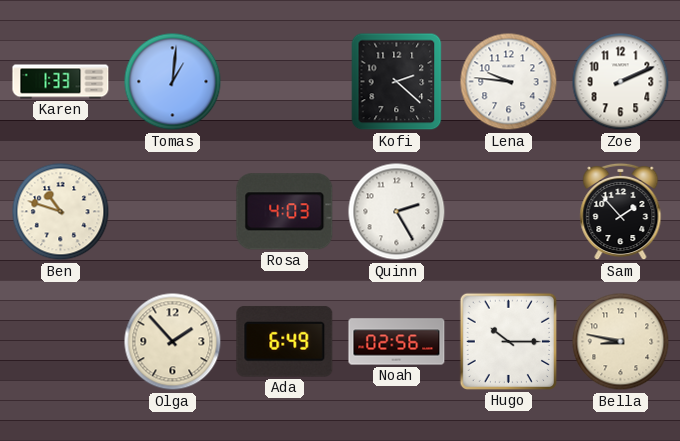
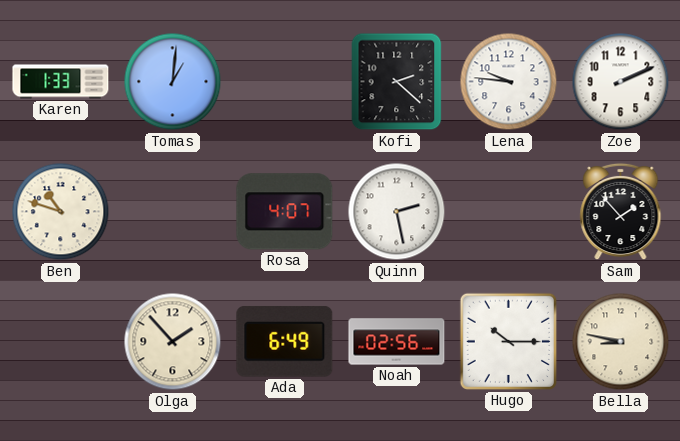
Rosa: 4:03 -> 4:07
Quinn: 2:25 -> 2:28
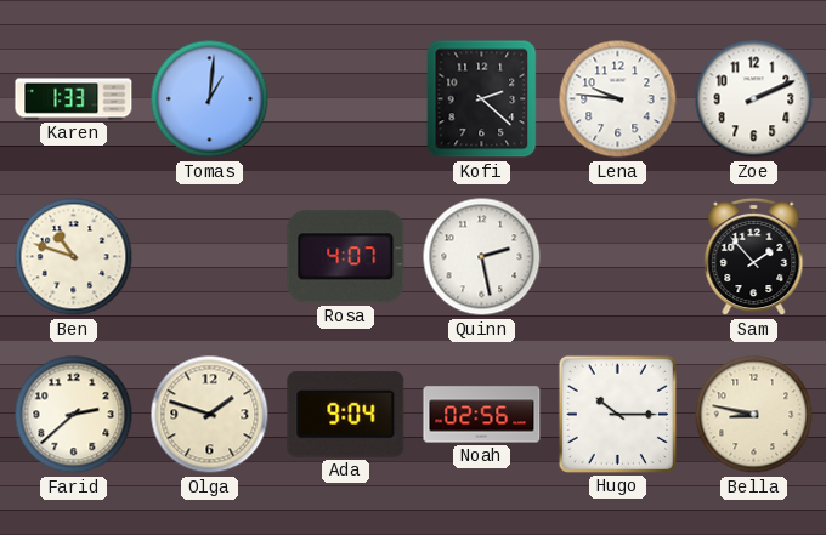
Farid: none -> 2:38
Olga: 1:53 -> 1:48
Ada: 6:49 -> 9:04
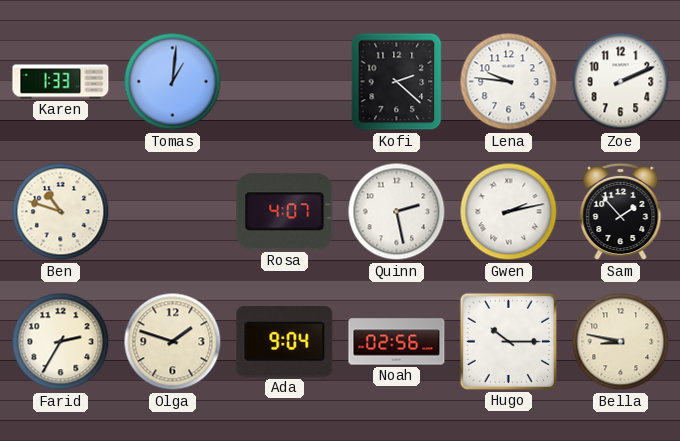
Gwen: none -> 2:13
Farid: 2:38 -> 2:35
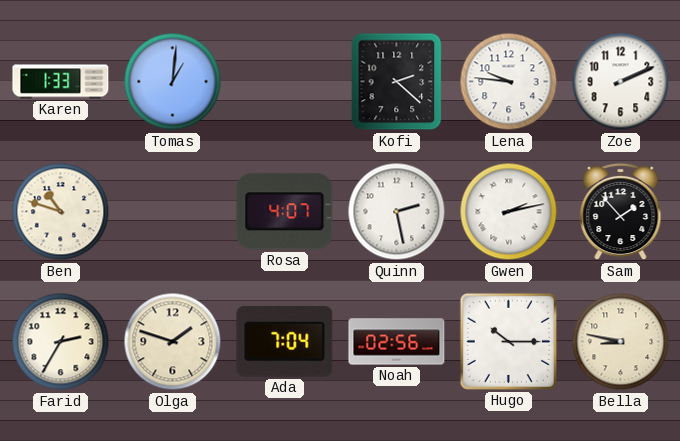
Ada: 9:04 -> 7:04
